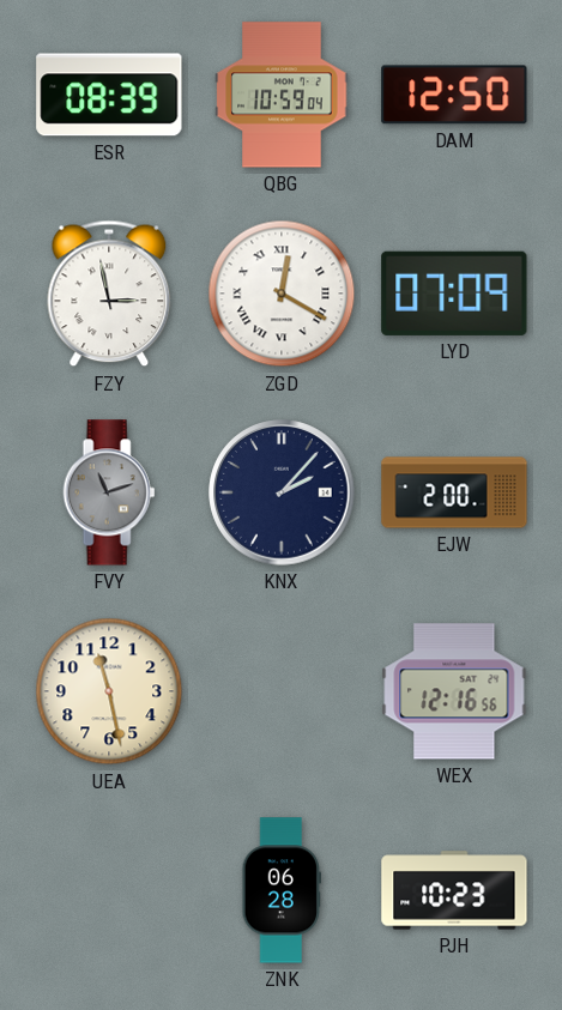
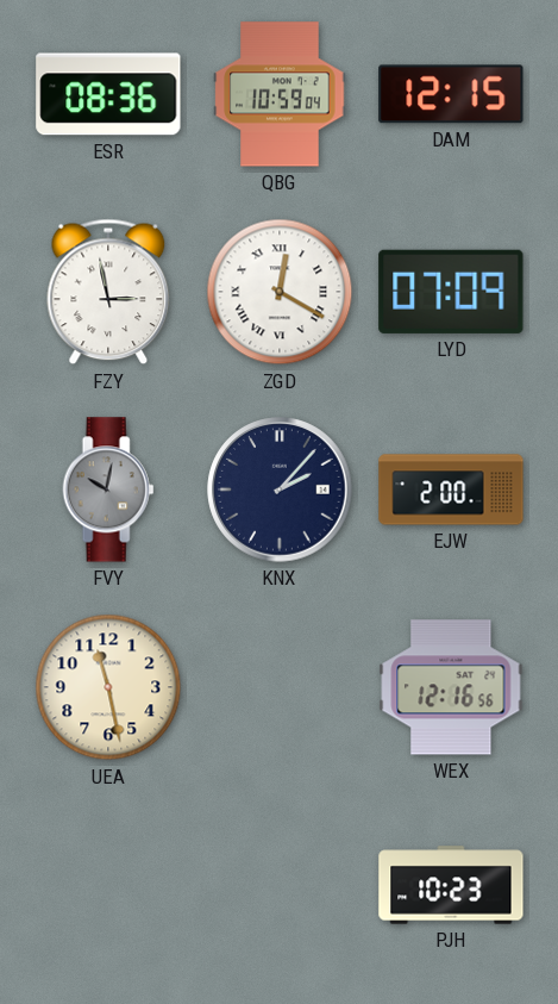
ESR: 08:39 -> 08:36
DAM: 12:50 -> 12:15
FVY: 11:12 -> 10:02
ZNK: 06:28 -> none
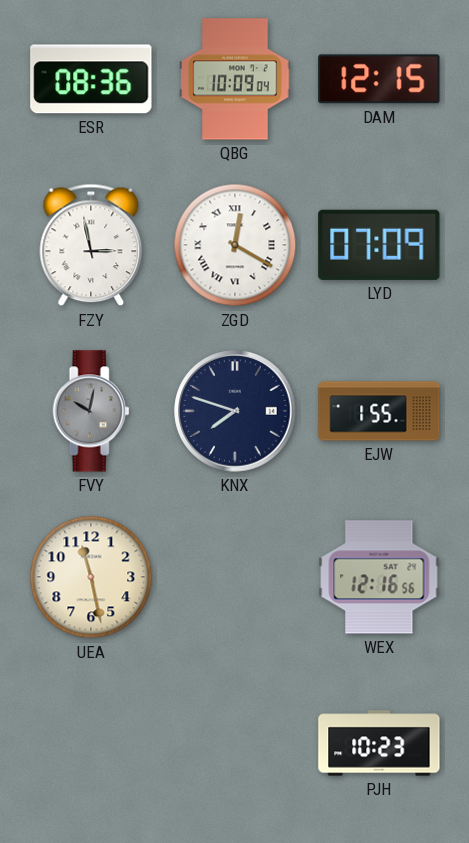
QBG: 10:59 -> 10:09
KNX: 2:07 -> 7:48
EJW: 2:00 -> 1:55
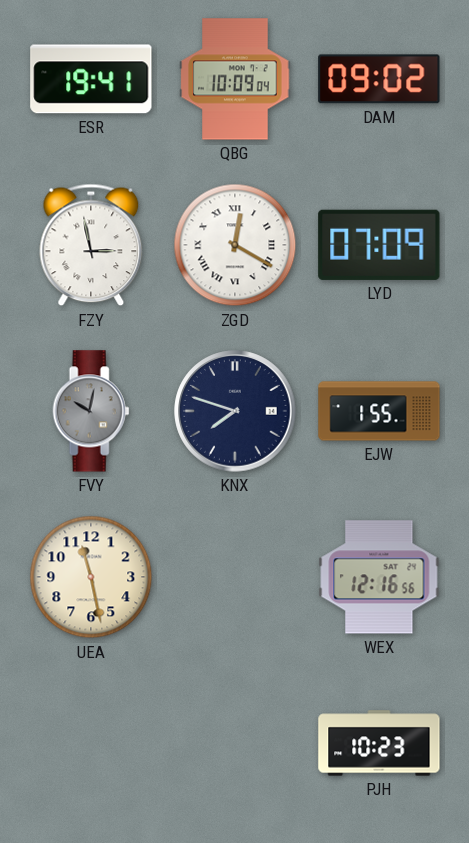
ESR: 08:36 -> 19:41
DAM: 12:15 -> 09:02
